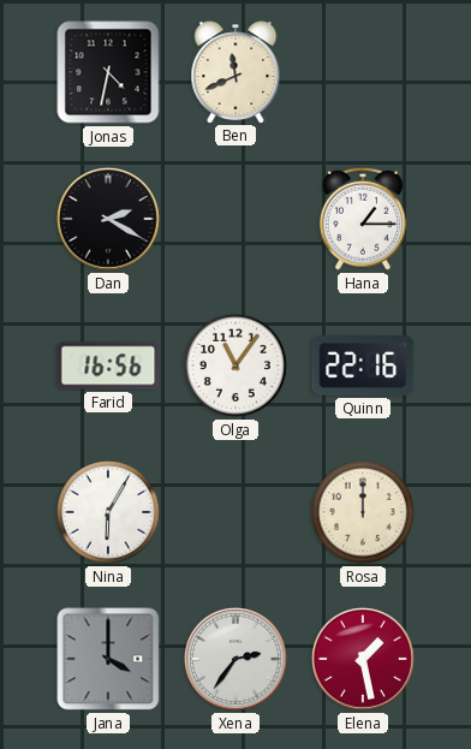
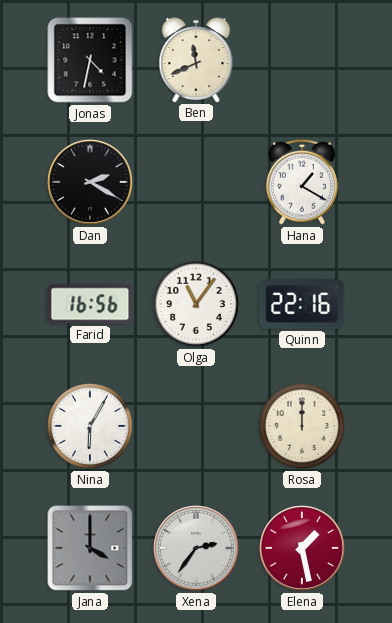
Hana: 1:15 -> 1:20
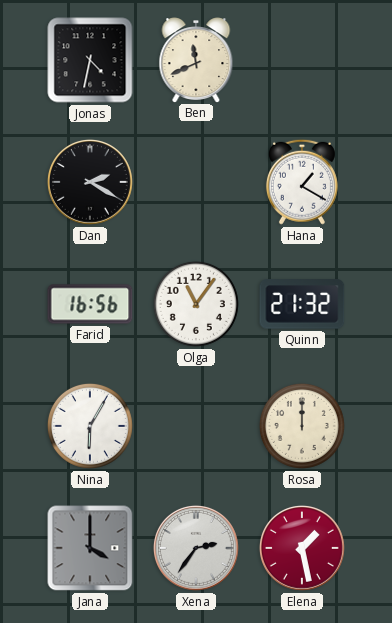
Quinn: 22:16 -> 21:32
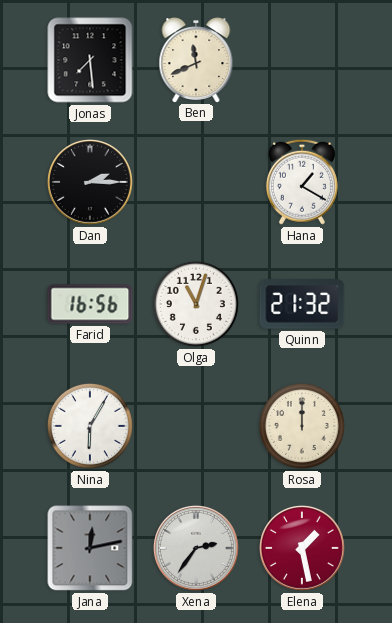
Jonas: 4:32 -> 7:29
Dan: 2:20 -> 2:15
Olga: 11:06 -> 11:03
Jana: 4:00 -> 12:13
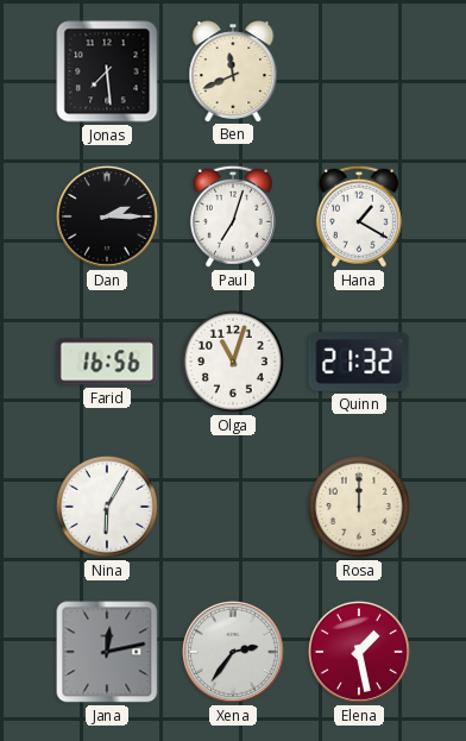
Paul: none -> 7:03
